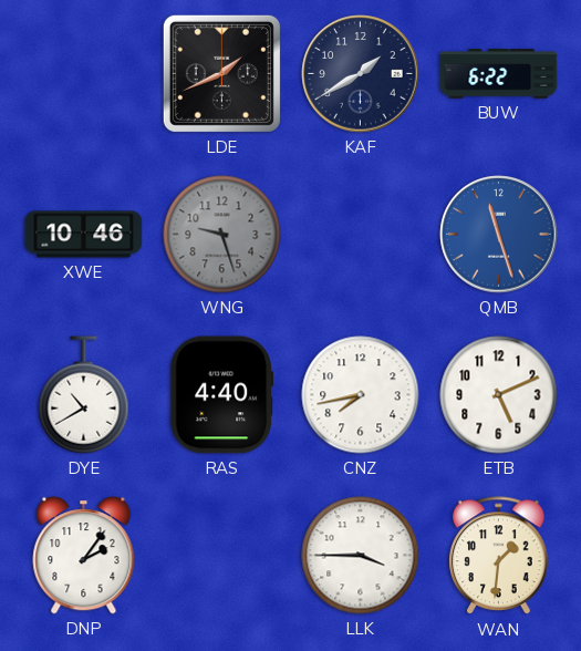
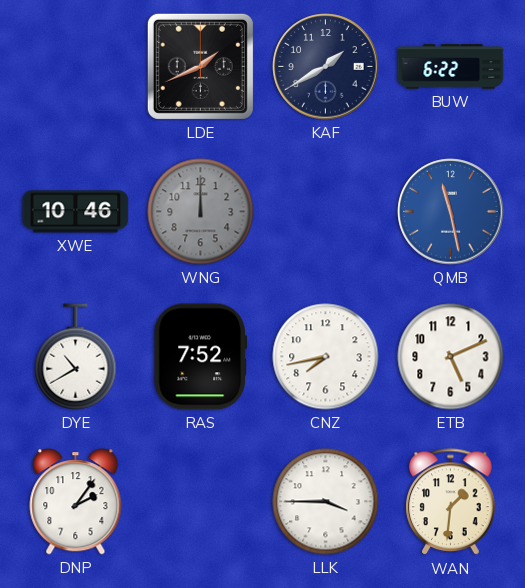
WNG: 9:27 -> 12:00
QMB: 11:27 -> 11:28
RAS: 4:40 -> 7:52
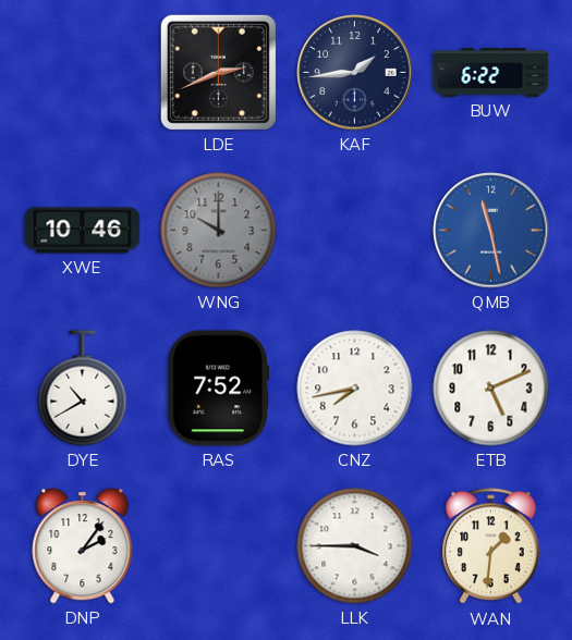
LDE: 1:41 -> 2:41
KAF: 1:40 -> 1:44
WNG: 12:00 -> 10:00
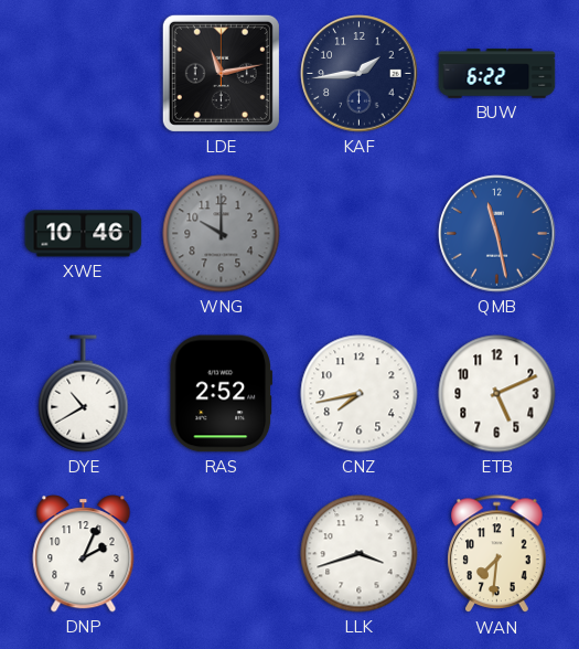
LDE: 2:41 -> 11:13
RAS: 7:52 -> 2:52
DNP: 2:06 -> 2:04
LLK: 3:45 -> 3:42
WAN: 1:31 -> 7:31
